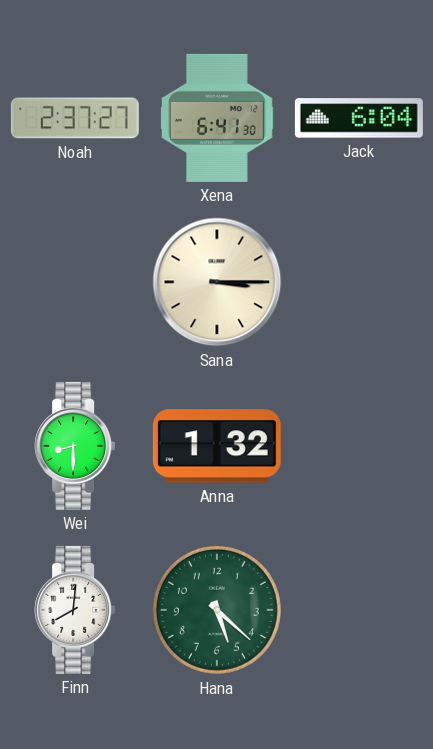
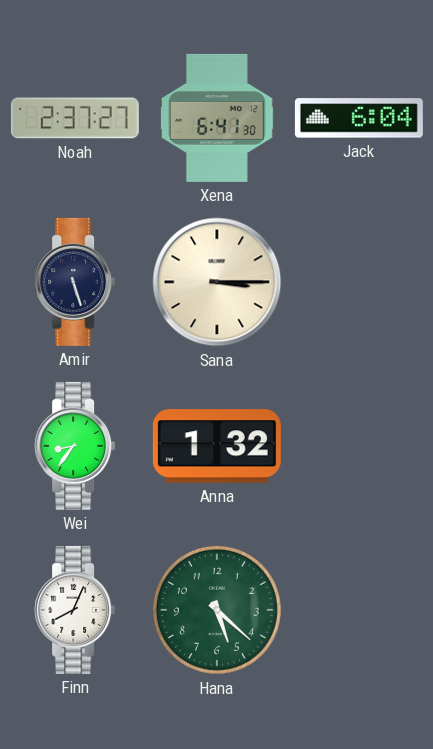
Amir: none -> 5:27
Wei: 8:30 -> 8:36
Finn: 8:01 -> 8:04
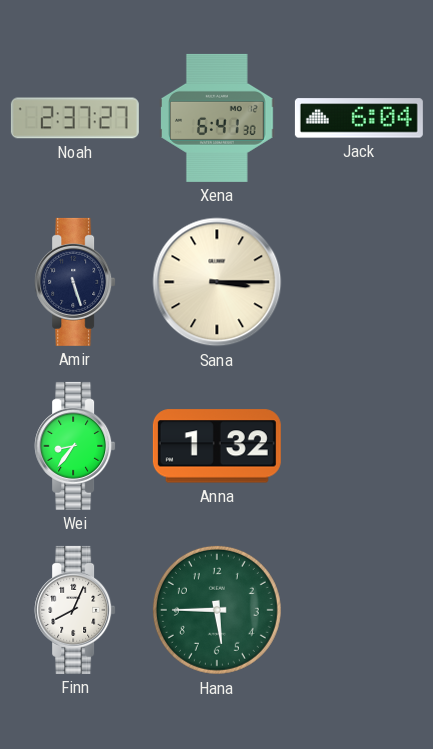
Hana: 5:22 -> 5:45
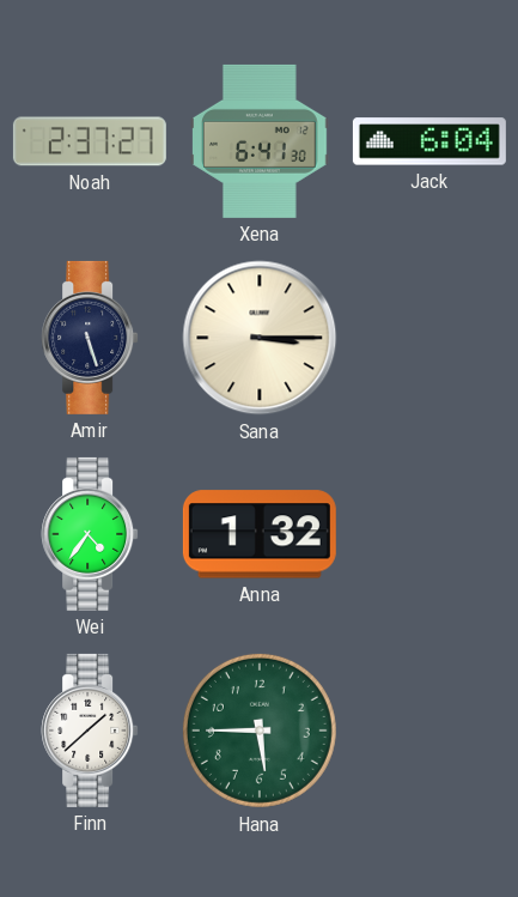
Wei: 8:36 -> 4:36
Finn: 8:04 -> 1:38
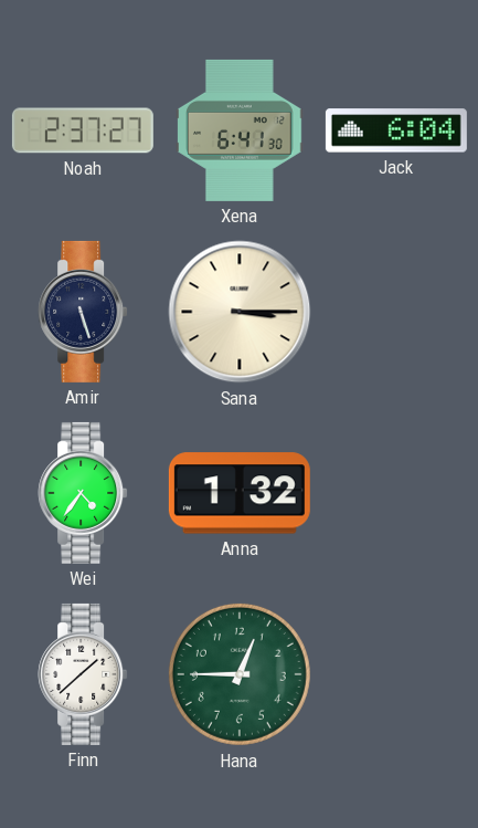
Hana: 5:45 -> 12:45
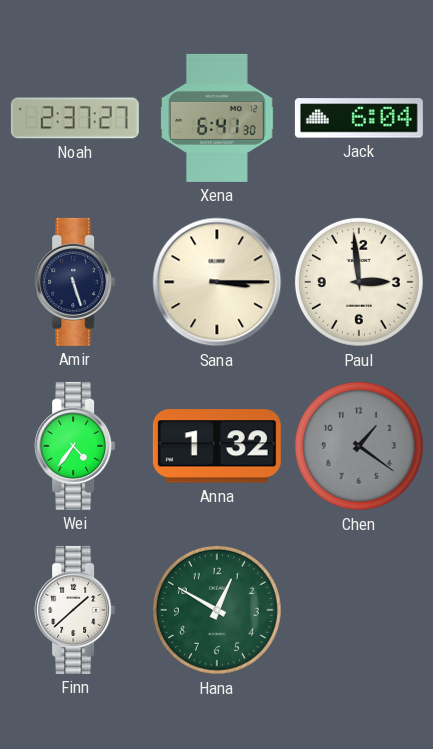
Paul: none -> 2:59
Chen: none -> 1:21
Hana: 12:45 -> 12:50
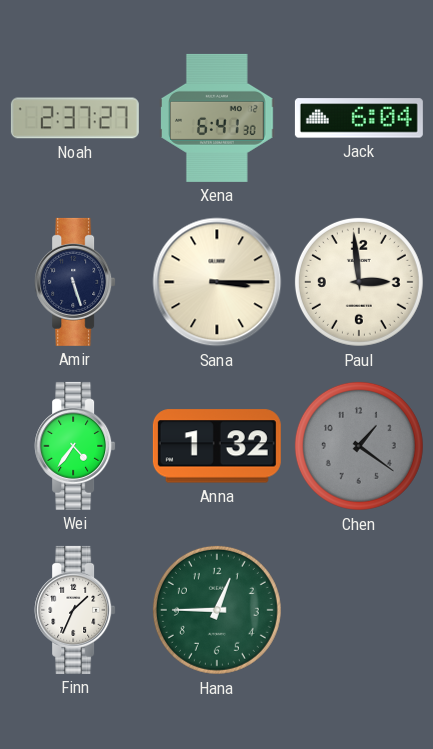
Finn: 1:38 -> 1:34
Hana: 12:50 -> 12:45
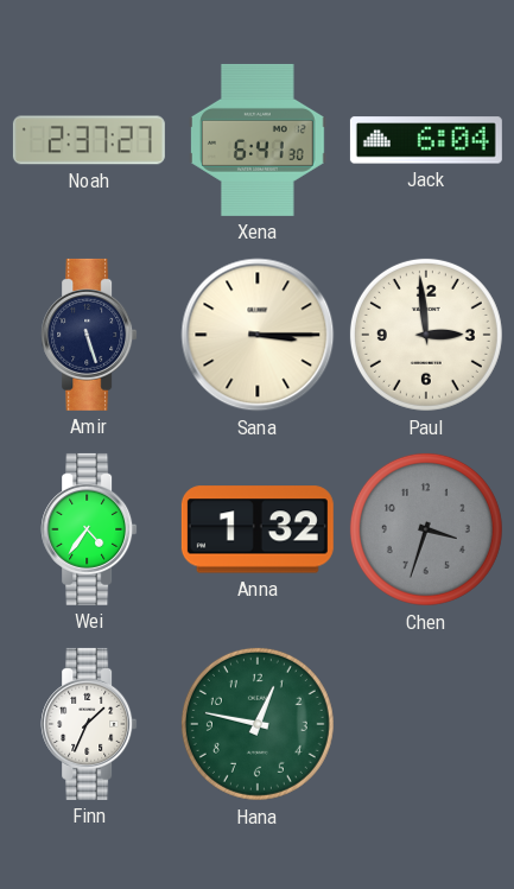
Chen: 1:21 -> 3:33
Hana: 12:45 -> 12:47
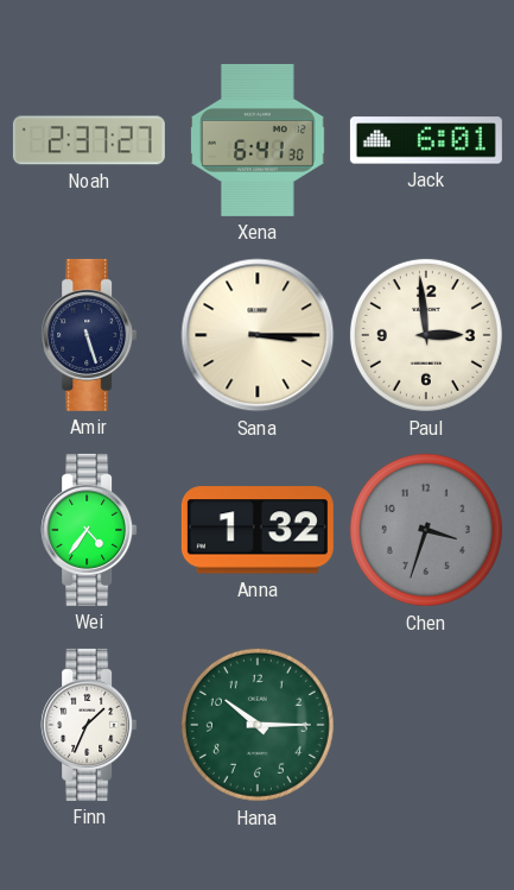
Jack: 6:04 -> 6:01
Hana: 12:47 -> 10:15
